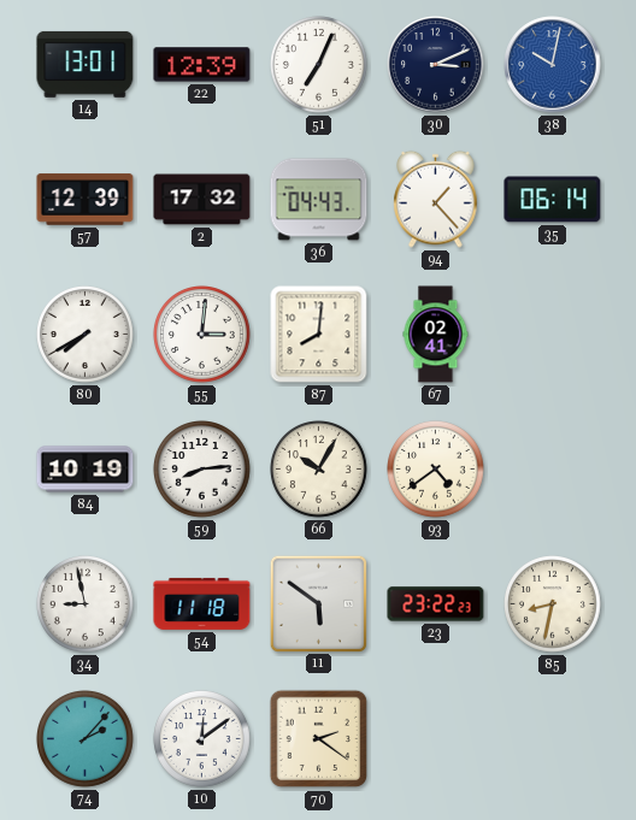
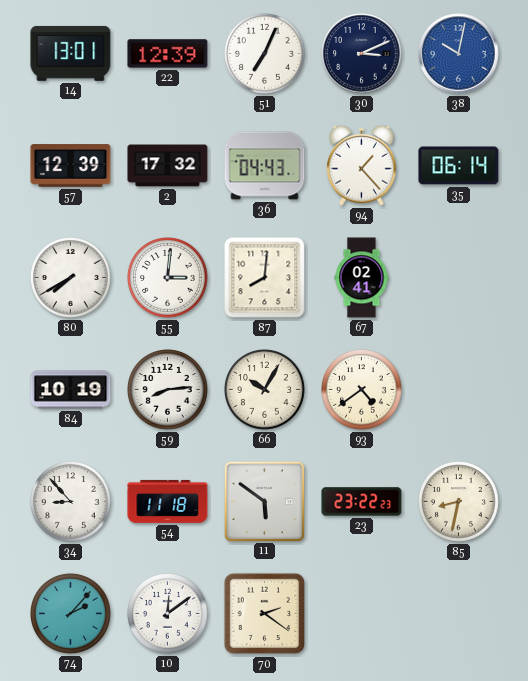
34: 8:58 -> 8:53
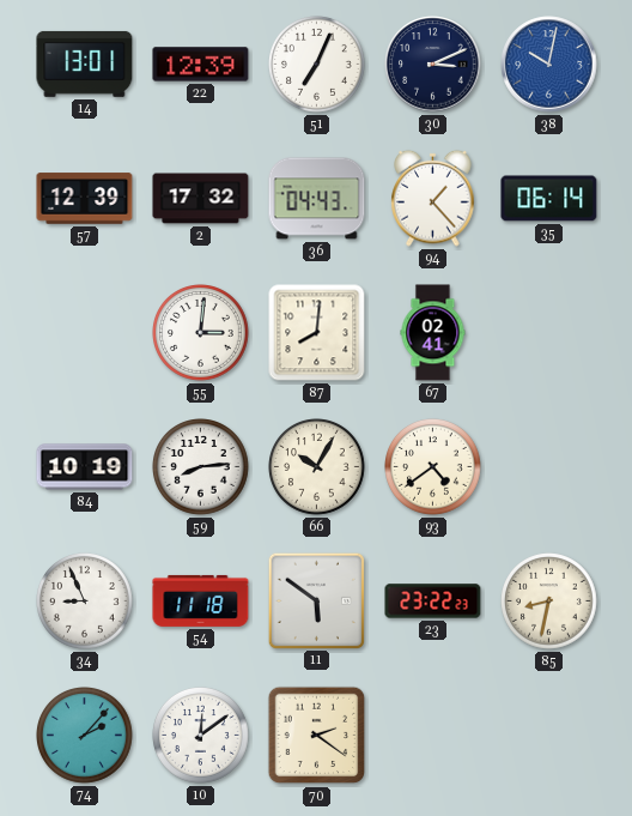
80: 7:40 -> none
34: 8:53 -> 8:56
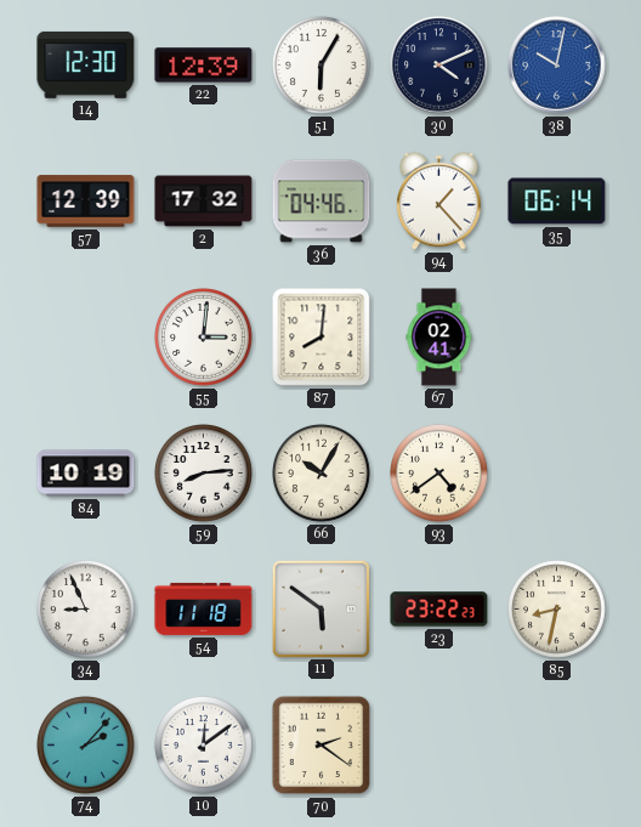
14: 13:01 -> 12:30
51: 7:04 -> 6:05
30: 3:11 -> 4:11
36: 04:43 -> 04:46
